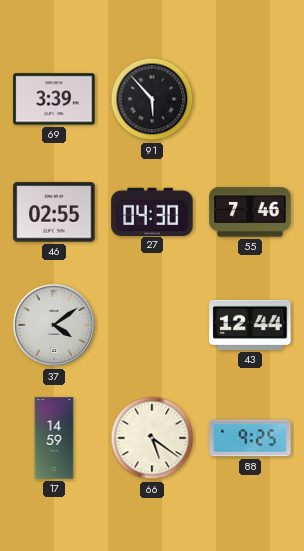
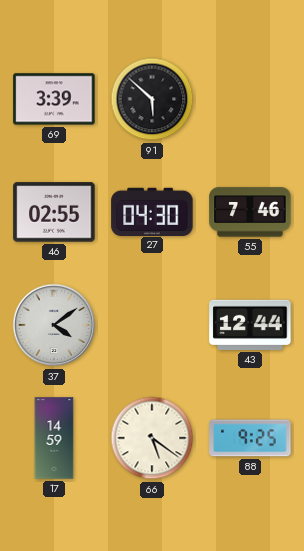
91: 5:53 -> 5:52
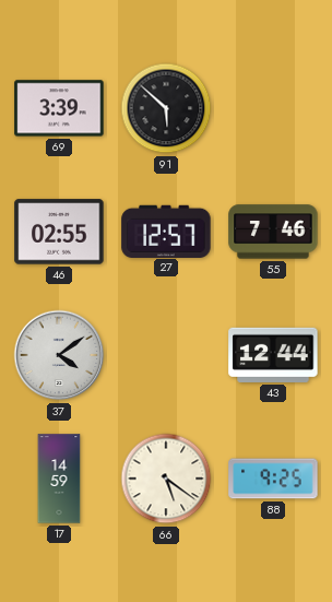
27: 04:30 -> 12:57
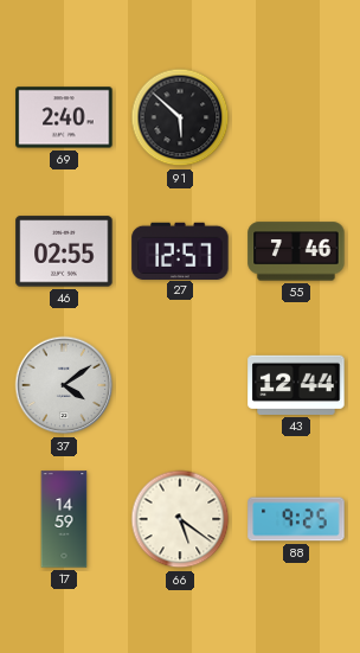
69: 3:39 -> 2:40
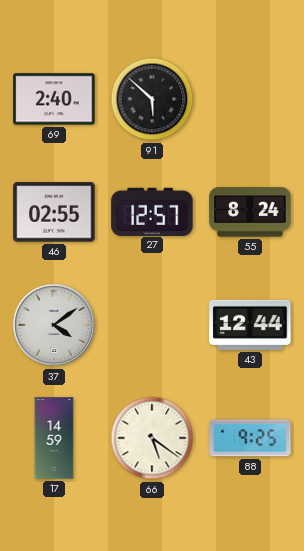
55: 7:46 -> 8:24
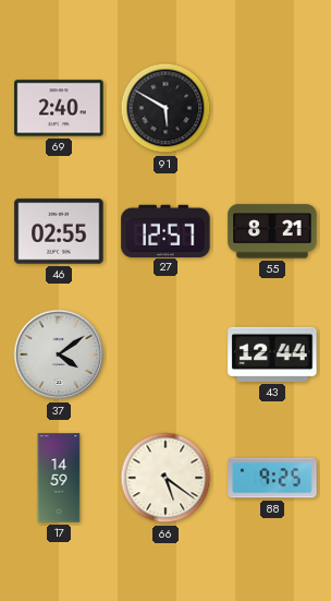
91: 5:52 -> 5:50
55: 8:24 -> 8:21
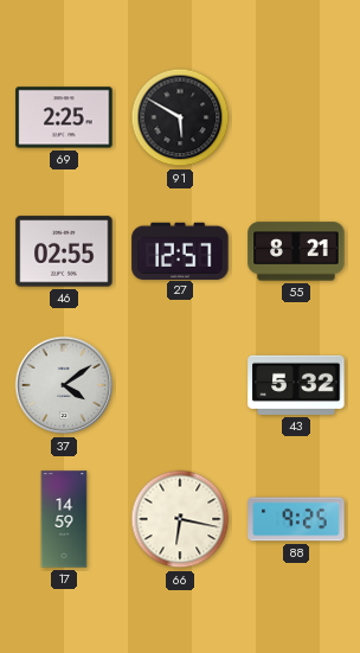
69: 2:40 -> 2:25
43: 12:44 -> 5:32
66: 5:21 -> 6:17
